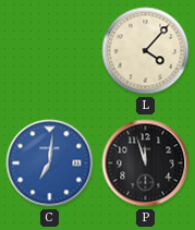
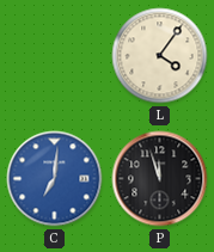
L: 4:07 -> 4:06
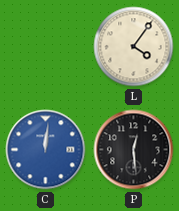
C: 7:01 -> 12:01
P: 11:57 -> 12:29
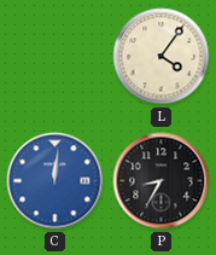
P: 12:29 -> 8:35
